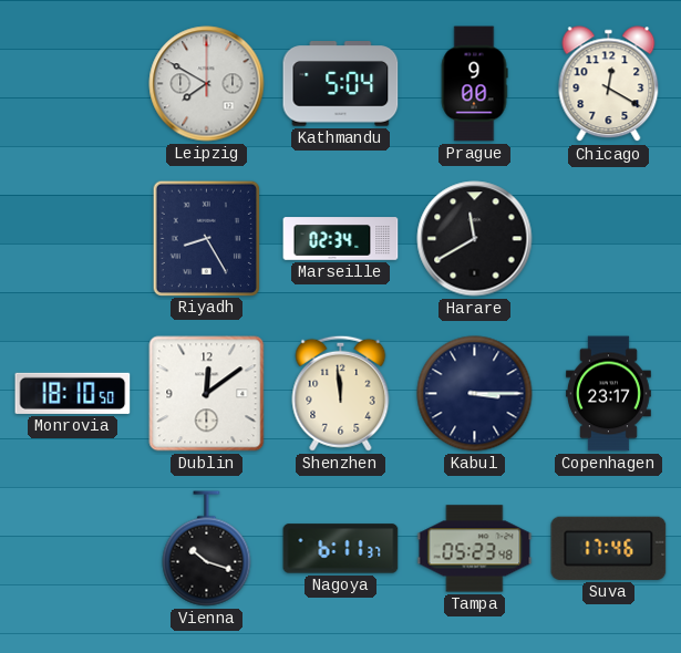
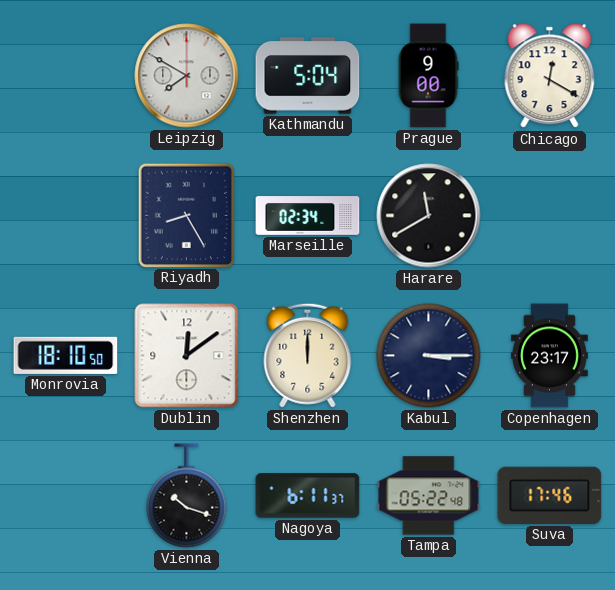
Shenzhen: 11:59 -> 12:00
Tampa: 05:23 -> 05:22
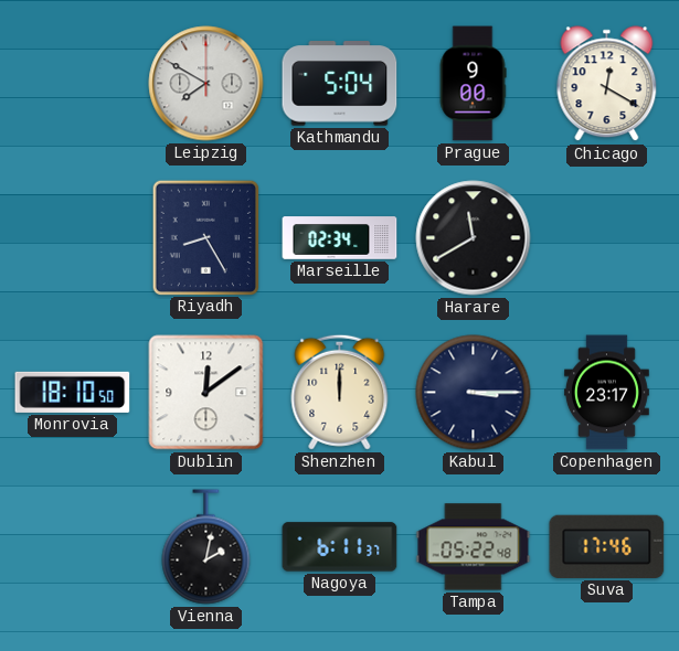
Vienna: 10:18 -> 2:02
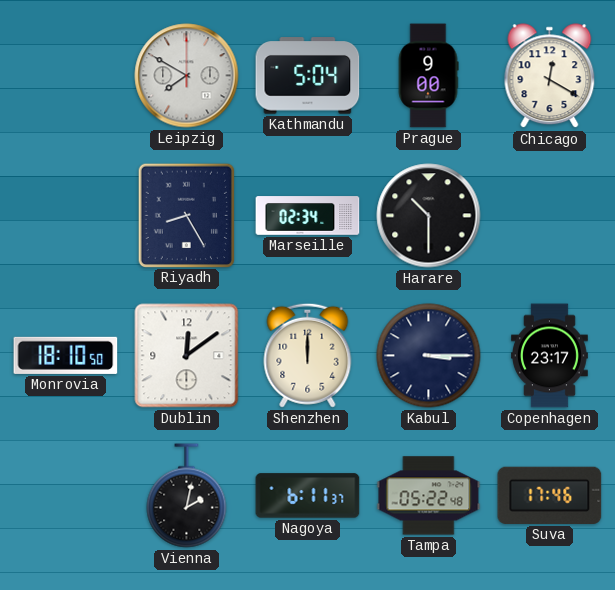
Harare: 11:40 -> 10:30
